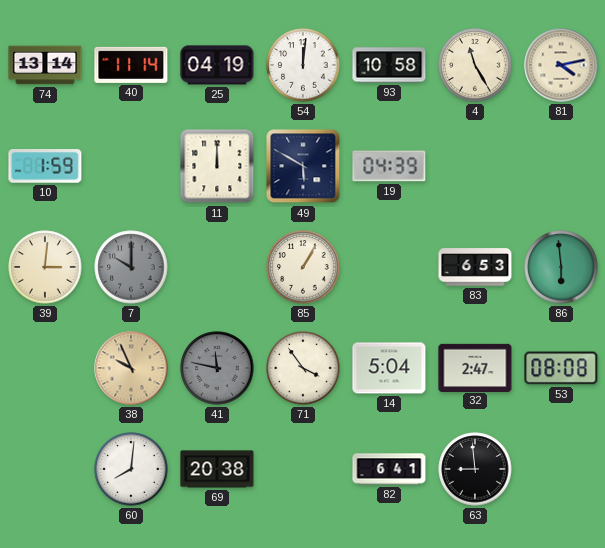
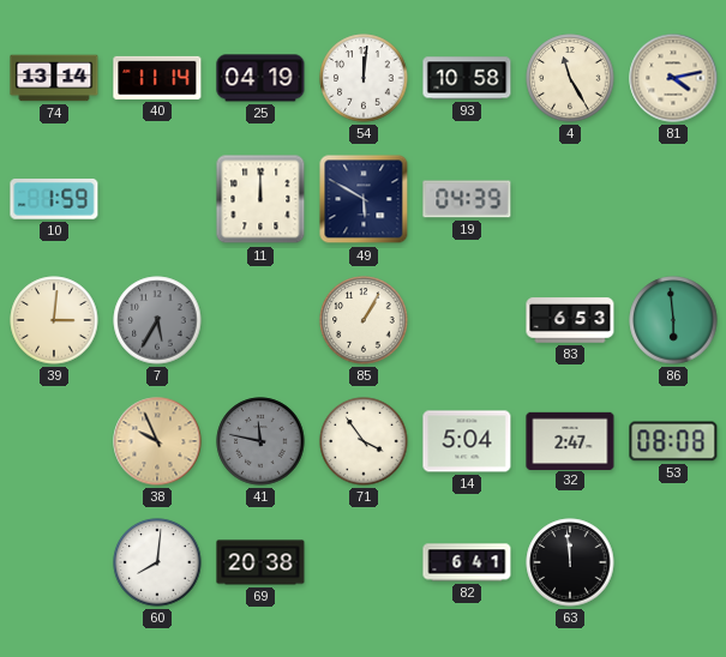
7: 10:00 -> 5:35
63: 8:59 -> 11:59
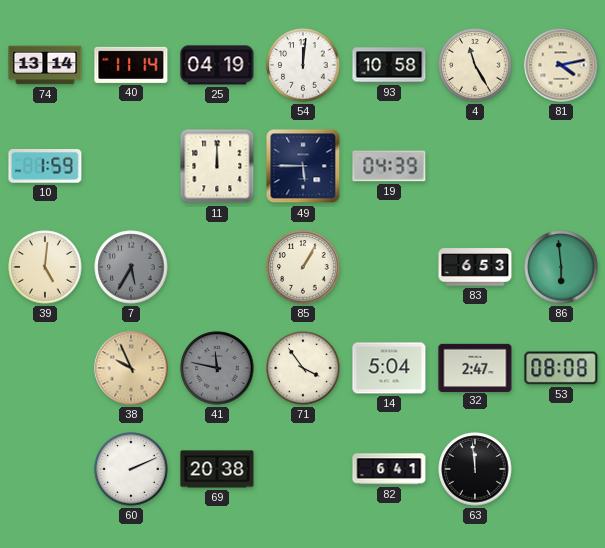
49: 5:50 -> 5:45
39: 3:01 -> 5:01
60: 8:01 -> 2:11
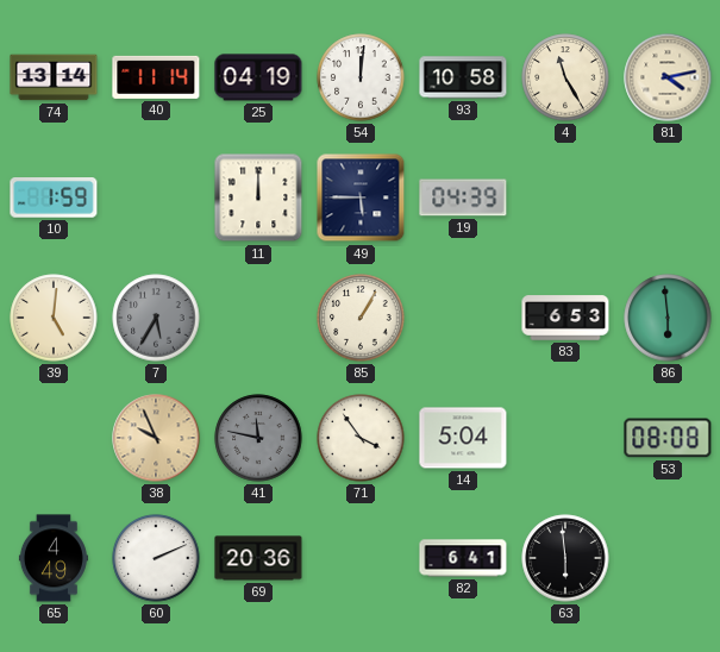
32: 2:47 -> none
65: none -> 4:49
69: 20:38 -> 20:36
63: 11:59 -> 5:59
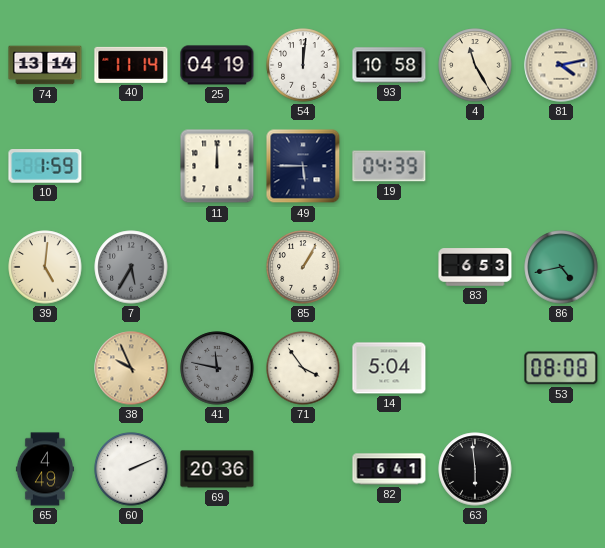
86: 5:59 -> 4:43
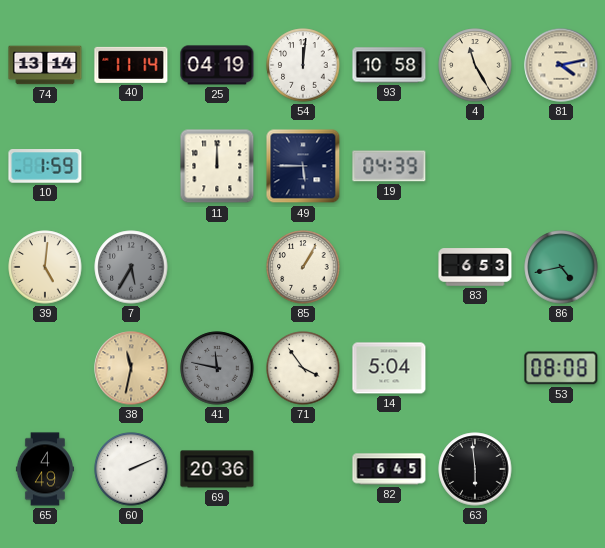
38: 9:56 -> 11:32
82: 6:41 -> 6:45
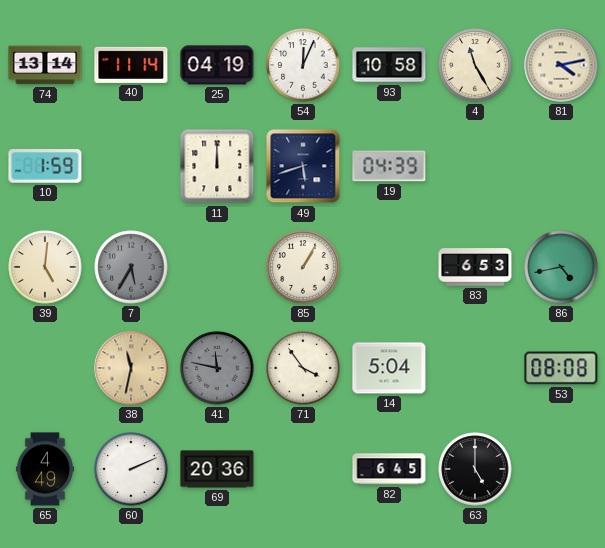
54: 12:01 -> 12:04
49: 5:45 -> 5:42
63: 5:59 -> 5:00
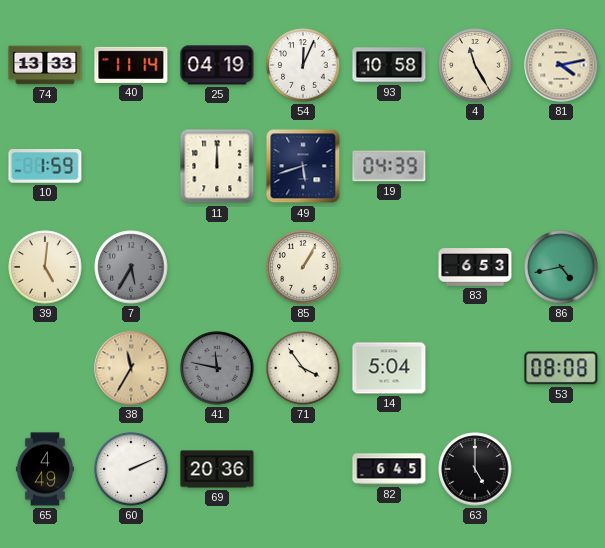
74: 13:14 -> 13:33
38: 11:32 -> 11:35
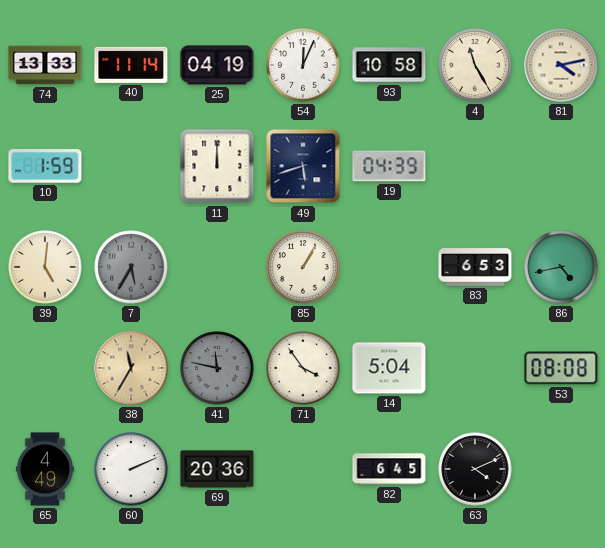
63: 5:00 -> 4:11
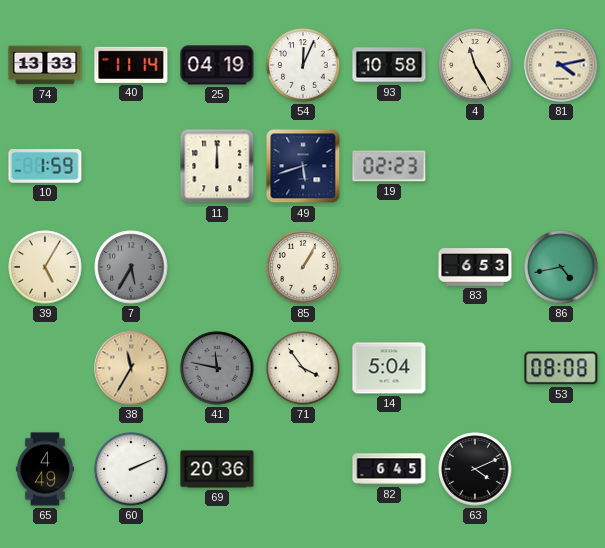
19: 04:39 -> 02:23
39: 5:01 -> 5:05
